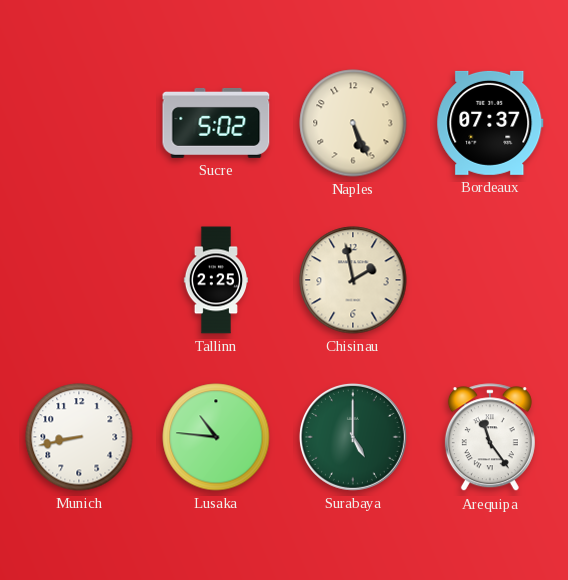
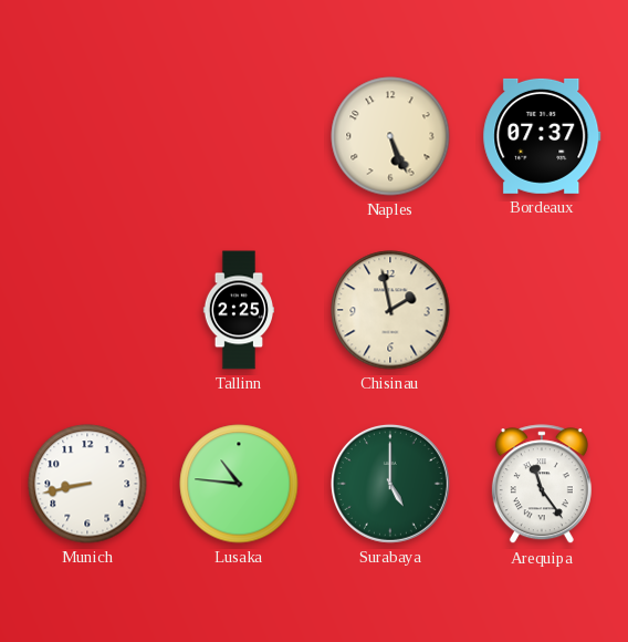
Sucre: 5:02 -> none
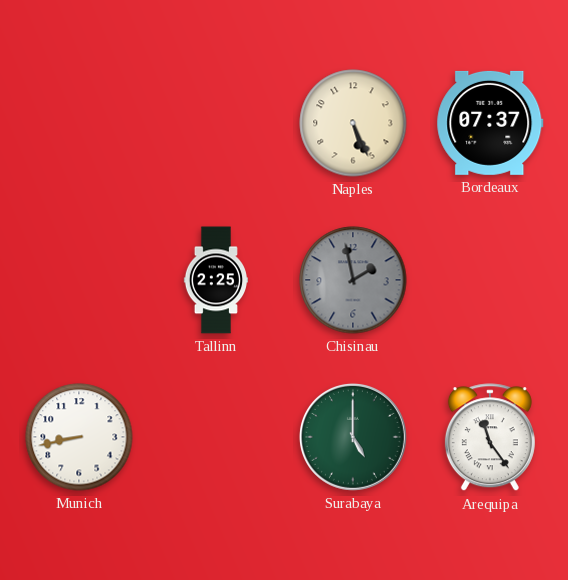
Chisinau dial: cream -> grey
Lusaka: 10:46 -> none
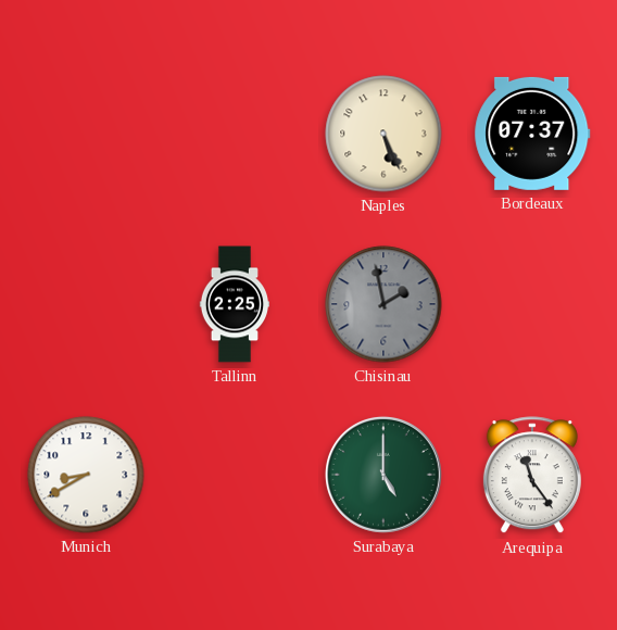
Munich: 8:43 -> 8:40
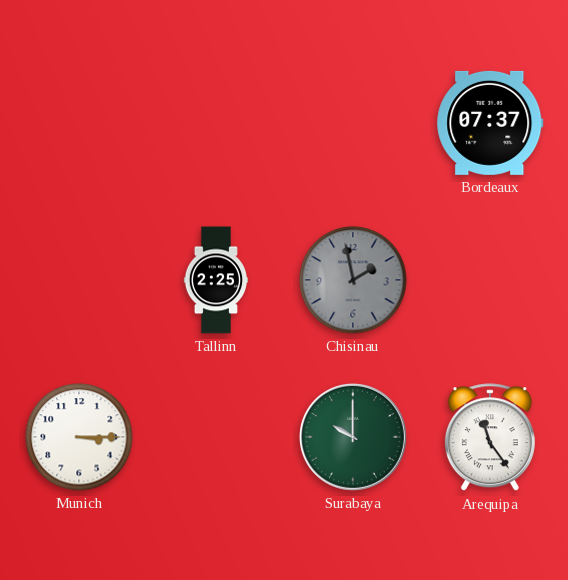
Naples: 5:26 -> none
Munich: 8:40 -> 3:15
Surabaya: 5:00 -> 10:00
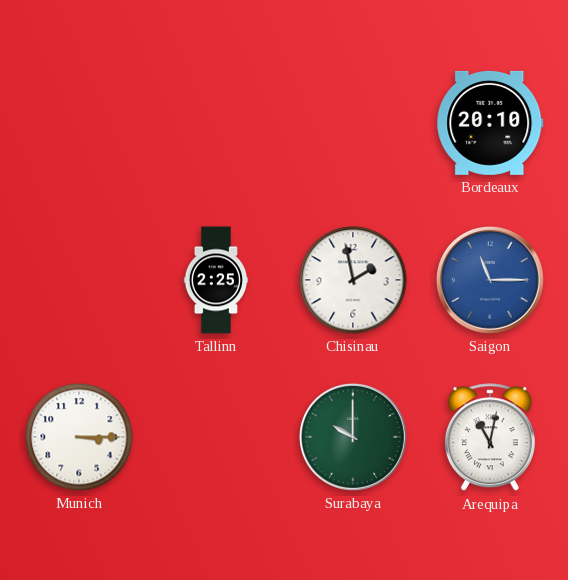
Bordeaux: 07:37 -> 20:10
Chisinau dial: grey -> white
Saigon: none -> 11:15
Arequipa: 11:24 -> 11:02
